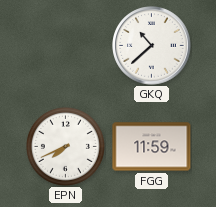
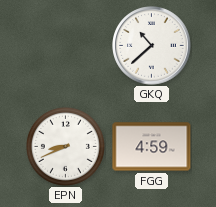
EPN: 7:41 -> 8:41
FGG: 11:59 -> 4:59
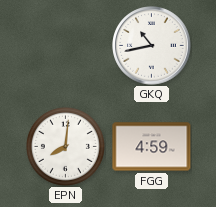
GKQ: 10:38 -> 10:43
EPN: 8:41 -> 8:01
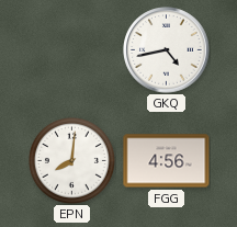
GKQ: 10:43 -> 4:43
FGG: 4:59 -> 4:56
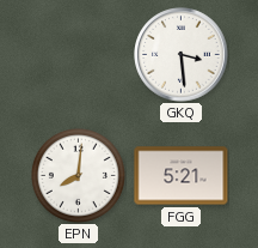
GKQ: 4:43 -> 3:29
FGG: 4:56 -> 5:21
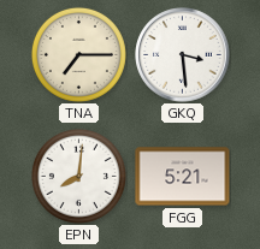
TNA: none -> 7:15
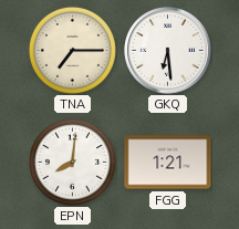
GKQ: 3:29 -> 6:29
FGG: 5:21 -> 1:21
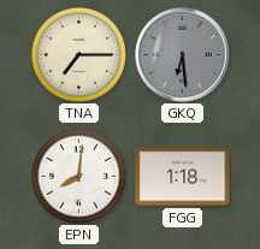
GKQ dial: white -> grey
FGG: 1:21 -> 1:18
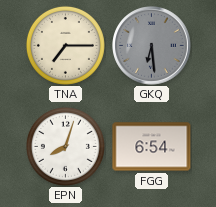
EPN: 8:01 -> 8:03
FGG: 1:18 -> 6:54
